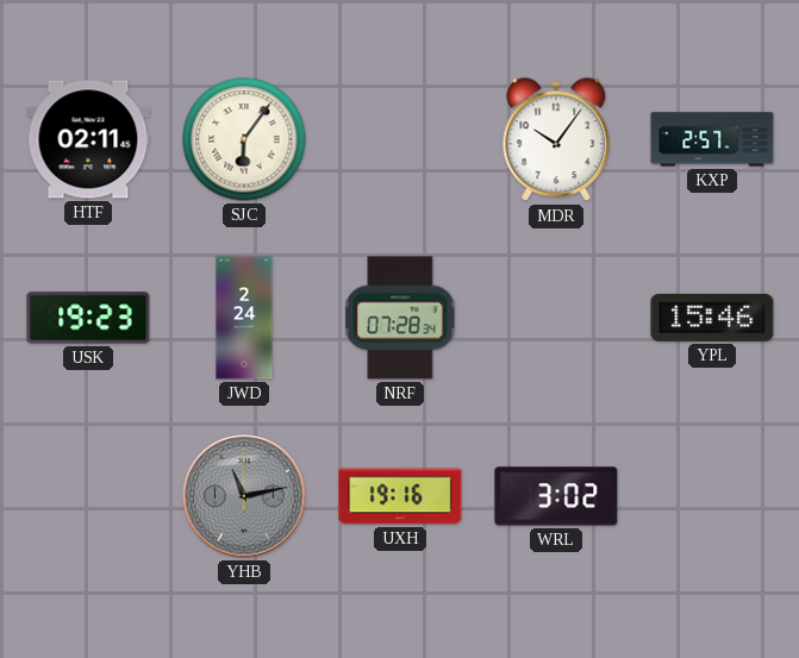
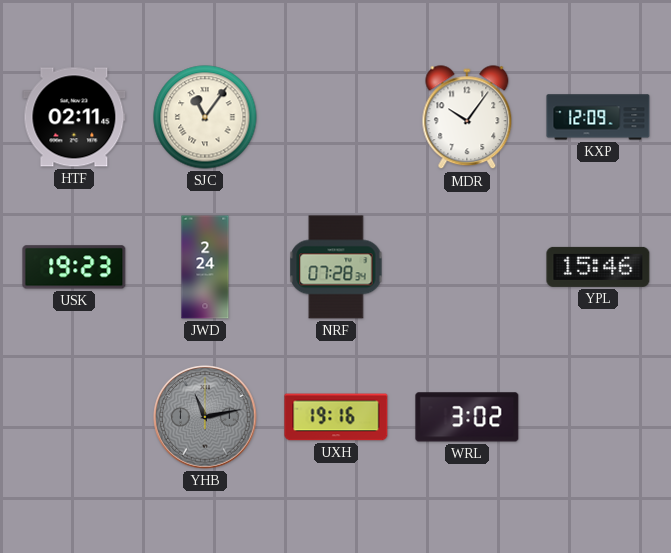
SJC: 6:06 -> 11:06
KXP: 2:57 -> 12:09
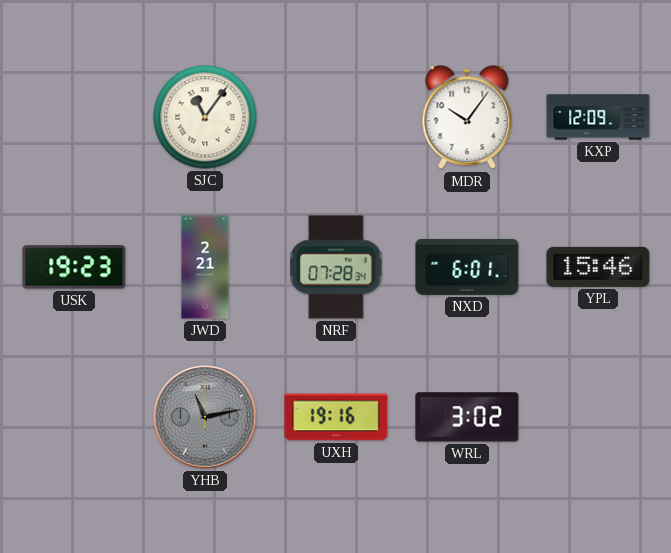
HTF: 02:11 -> none
JWD: 2:24 -> 2:21
NXD: none -> 6:01
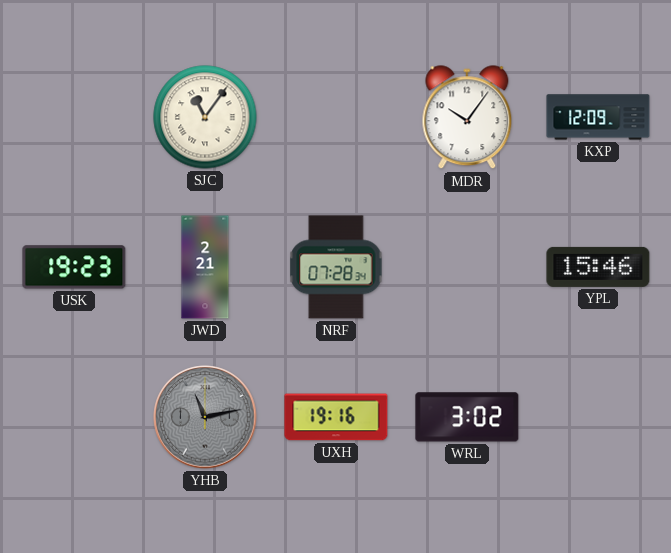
NXD: 6:01 -> none
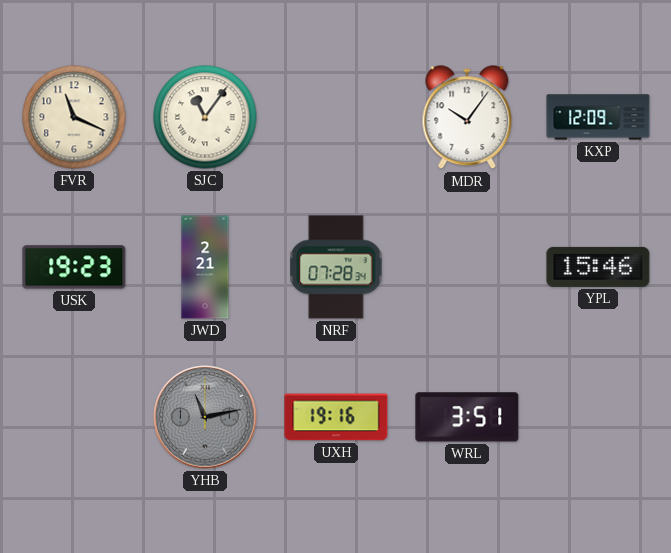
FVR: none -> 11:19
WRL: 3:02 -> 3:51
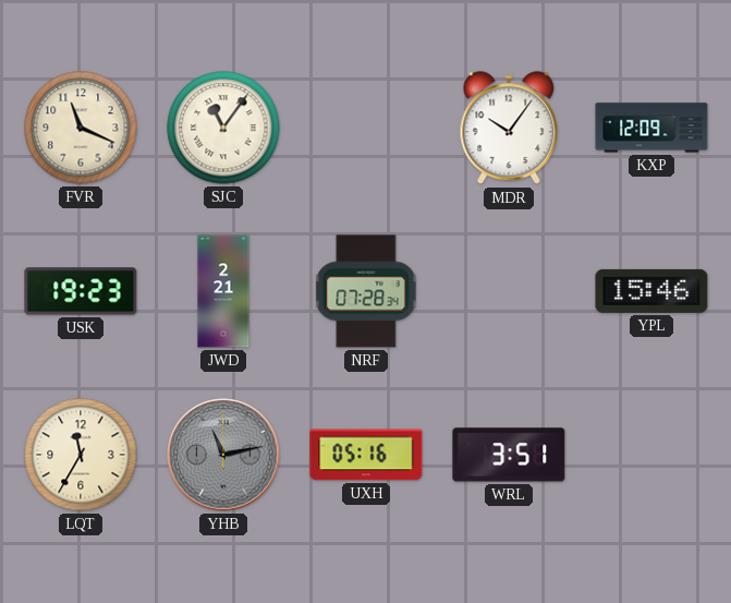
LQT: none -> 11:35
UXH: 19:16 -> 05:16
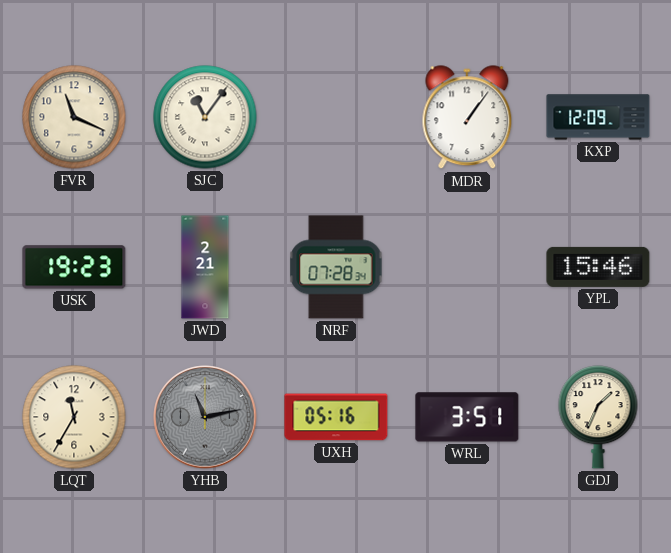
MDR: 10:06 -> 1:06
GDJ: none -> 1:34
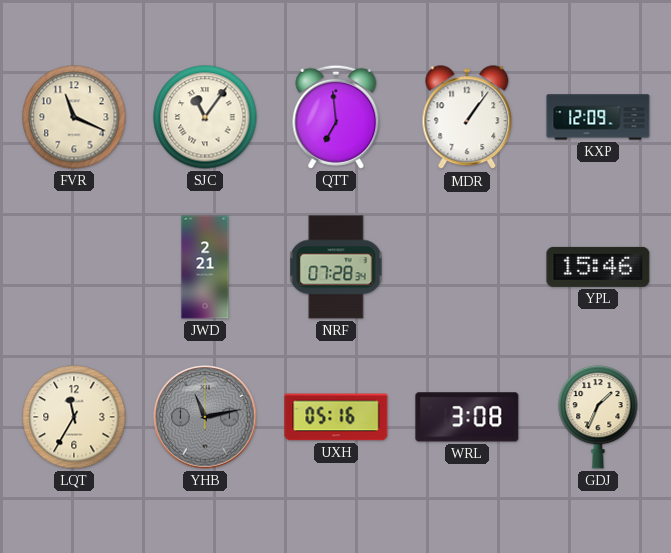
QTT: none -> 6:59
USK: 19:23 -> none
WRL: 3:51 -> 3:08
